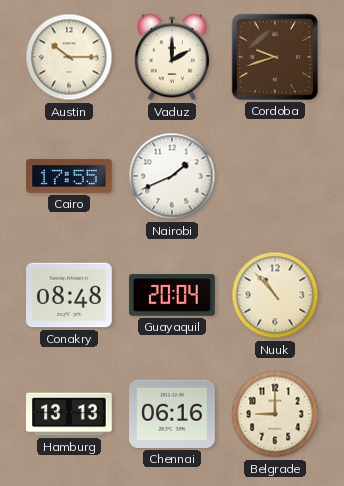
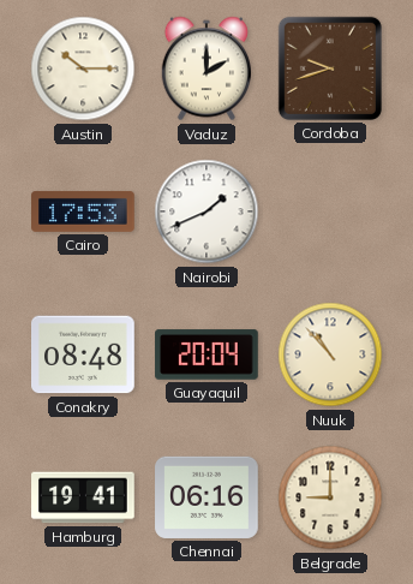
Cairo: 17:55 -> 17:53
Hamburg: 13:13 -> 19:41
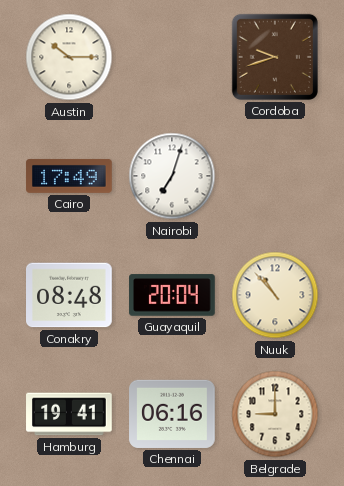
Vaduz: 2:00 -> none
Cairo: 17:53 -> 17:49
Nairobi: 1:41 -> 7:03
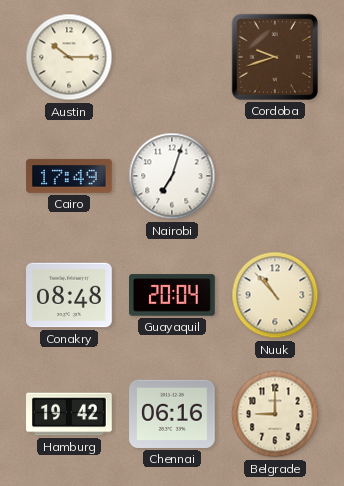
Hamburg: 19:41 -> 19:42
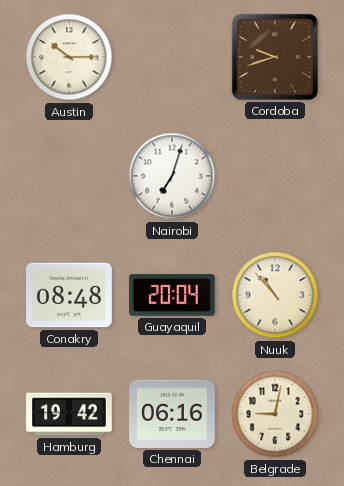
Cairo: 17:49 -> none
Belgrade: 9:00 -> 9:02
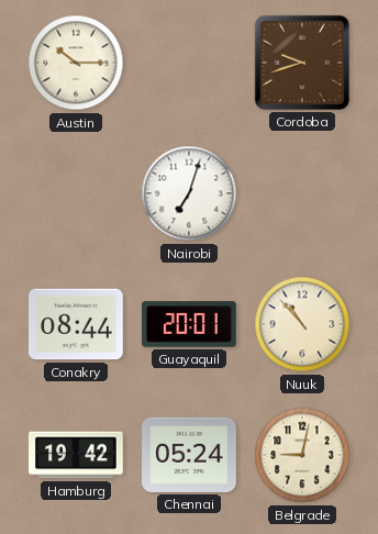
Conakry: 08:48 -> 08:44
Guayaquil: 20:04 -> 20:01
Chennai: 06:16 -> 05:24
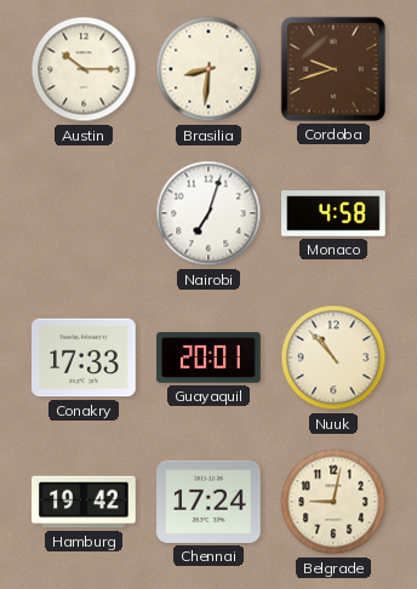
Brasilia: none -> 8:31
Monaco: none -> 4:58
Conakry: 08:44 -> 17:33
Chennai: 05:24 -> 17:24
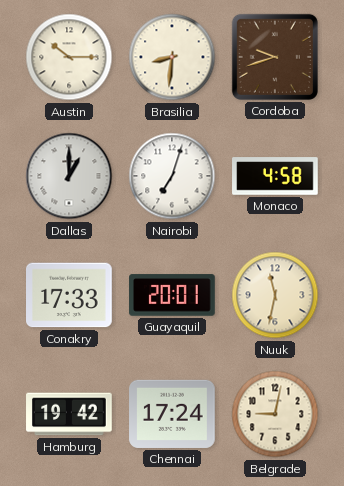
Dallas: none -> 1:00
Nuuk: 10:53 -> 11:32
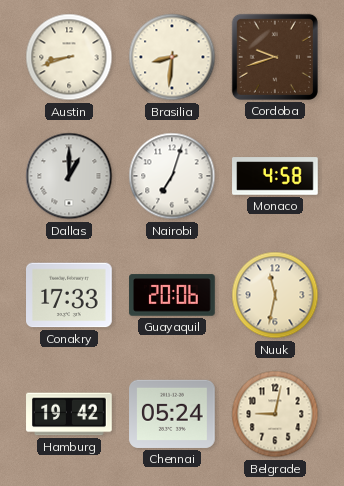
Austin: 10:15 -> 8:42
Guayaquil: 20:01 -> 20:06
Chennai: 17:24 -> 05:24
